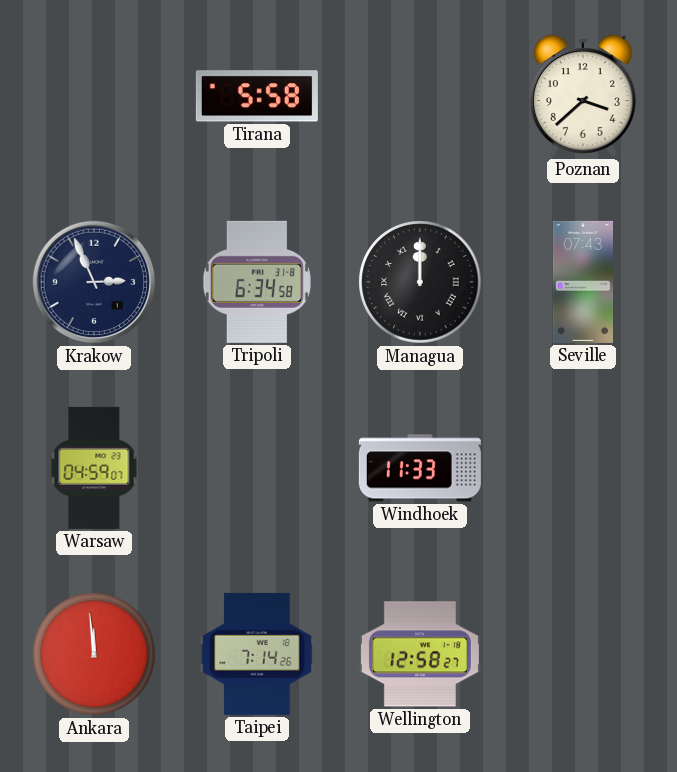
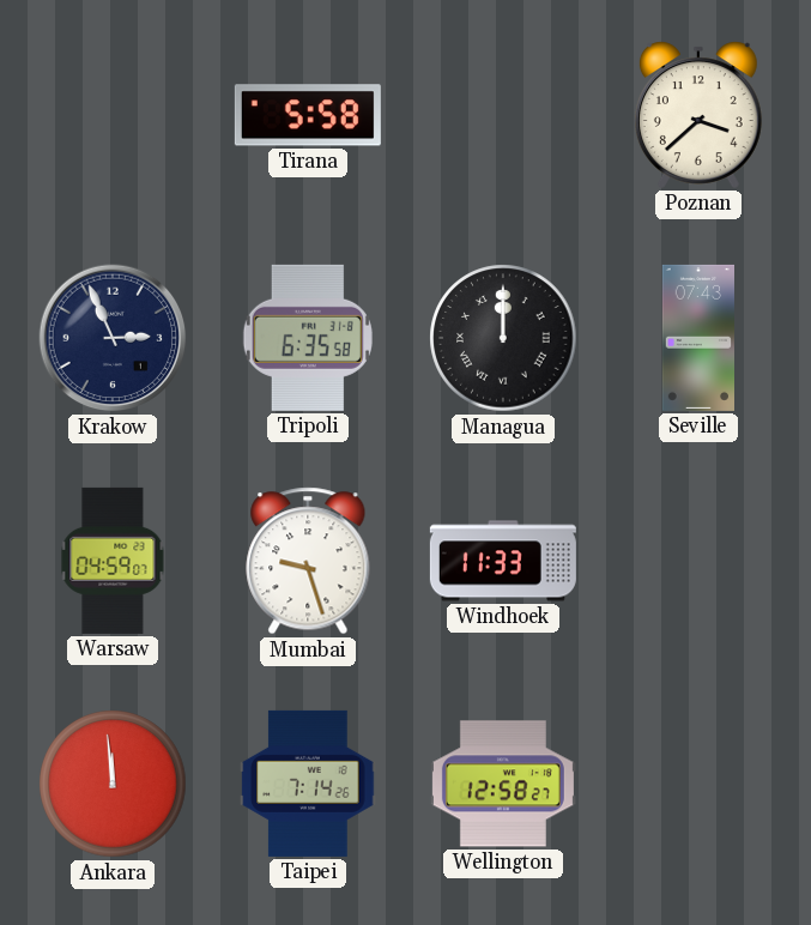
Tripoli: 6:34 -> 6:35
Mumbai: none -> 9:27
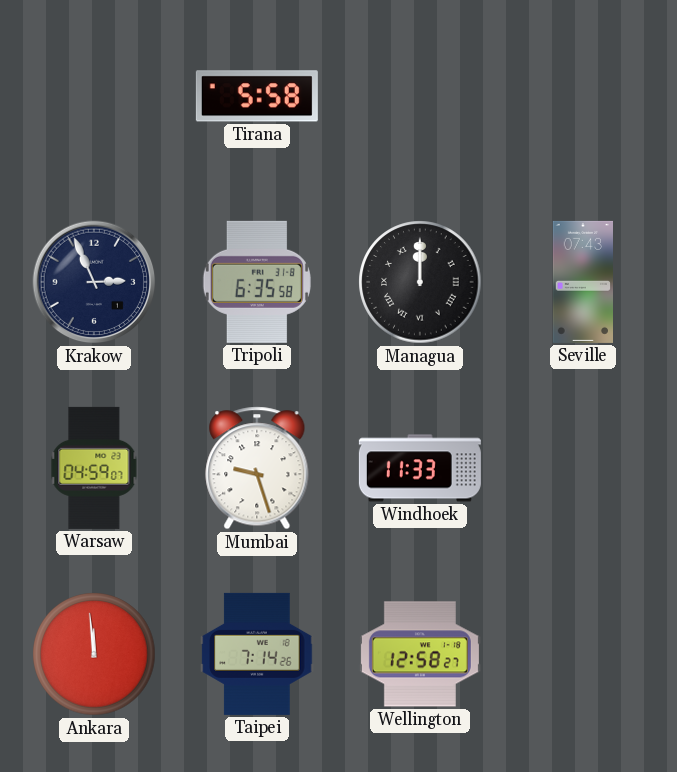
Poznan: 3:38 -> none
